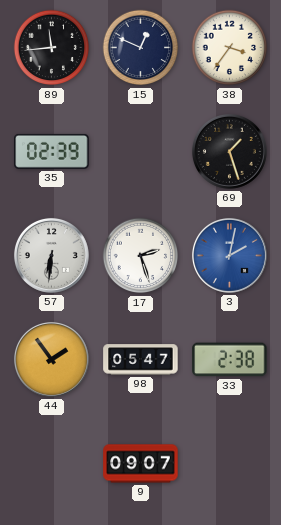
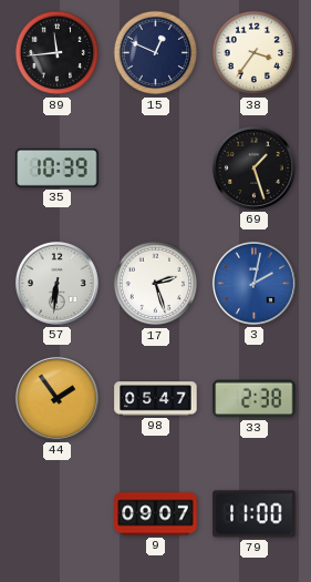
35: 02:39 -> 10:39
79: none -> 11:00
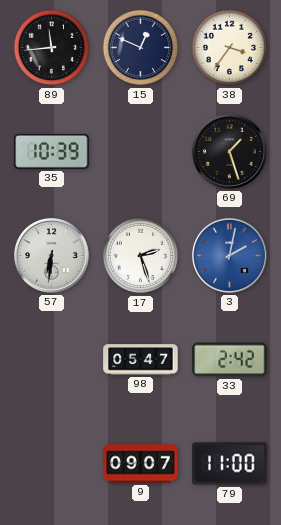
44: 1:54 -> none
33: 2:38 -> 2:42
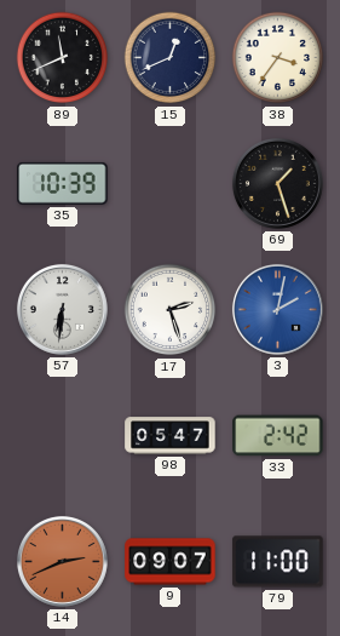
89: 11:44 -> 11:41
15: 12:49 -> 12:41
14: none -> 2:41
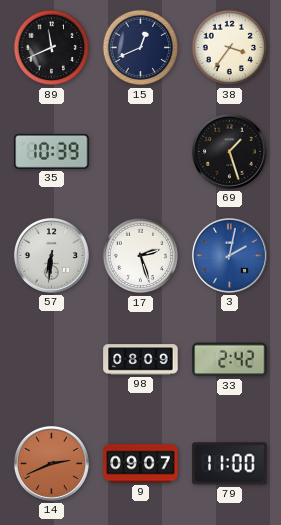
98: 05:47 -> 08:09
